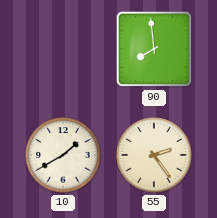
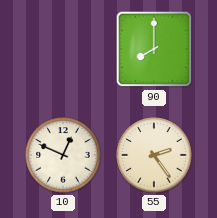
90: 7:59 -> 8:00
10: 1:40 -> 12:49
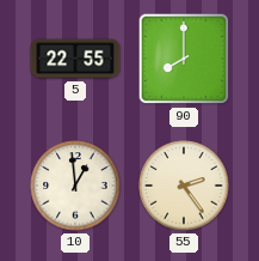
5: none -> 22:55
10: 12:49 -> 12:59
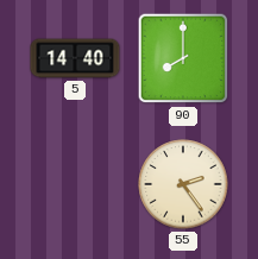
5: 22:55 -> 14:40
10: 12:59 -> none
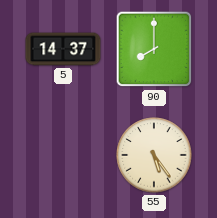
5: 14:40 -> 14:37
55: 2:24 -> 5:24
